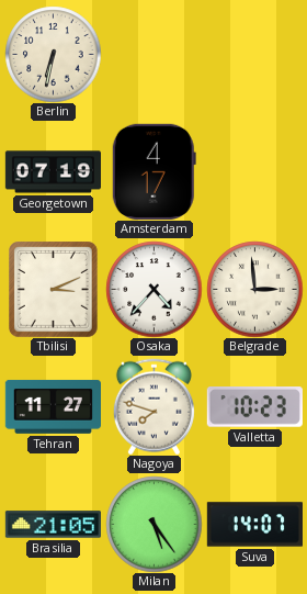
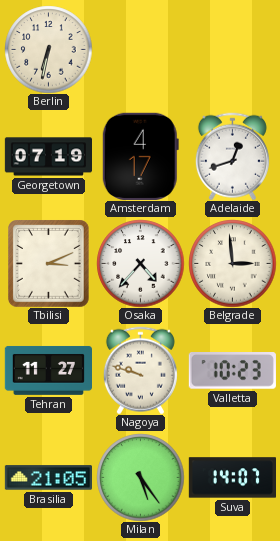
Adelaide: none -> 12:42
Nagoya: 7:48 -> 9:48
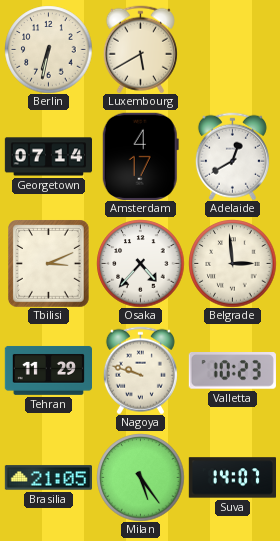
Luxembourg: none -> 5:40
Georgetown: 07:19 -> 07:14
Adelaide: 12:42 -> 12:40
Tehran: 11:27 -> 11:29
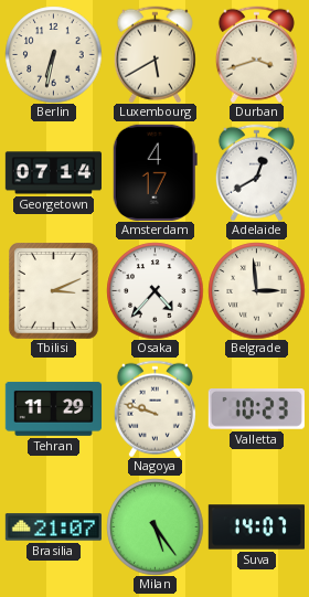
Durban: none -> 3:42
Brasilia: 21:05 -> 21:07
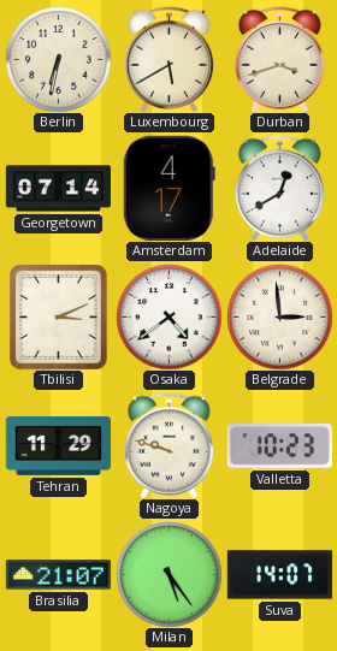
Osaka: 4:37 -> 4:39
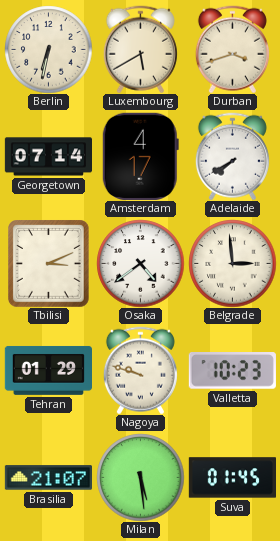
Adelaide: 12:40 -> 7:40
Tehran: 11:29 -> 01:29
Milan: 5:24 -> 5:29
Suva: 14:07 -> 01:45
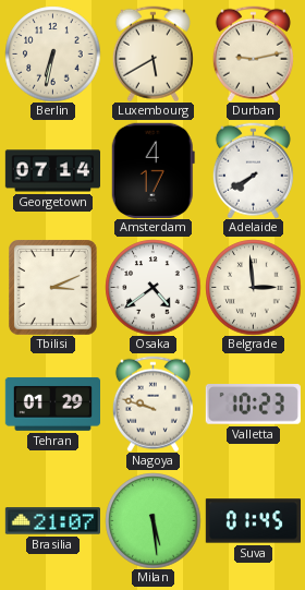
Durban: 3:42 -> 9:13
